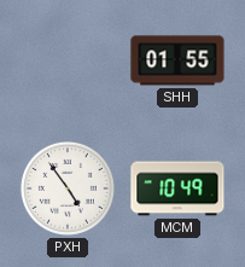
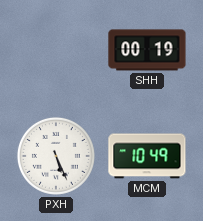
SHH: 01:55 -> 00:19
PXH: 4:54 -> 5:26
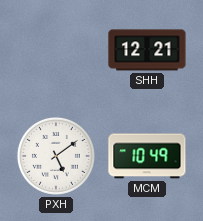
SHH: 00:19 -> 12:21
PXH: 5:26 -> 5:09
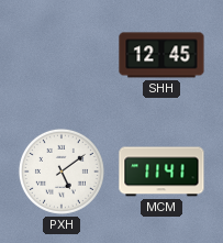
SHH: 12:21 -> 12:45
MCM: 10:49 -> 11:41
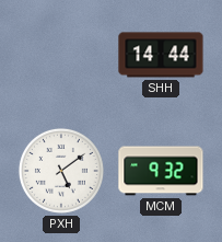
SHH: 12:45 -> 14:44
MCM: 11:41 -> 9:32
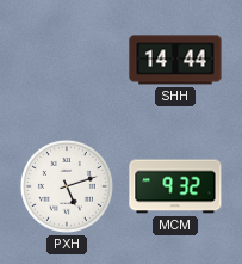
PXH: 5:09 -> 5:12
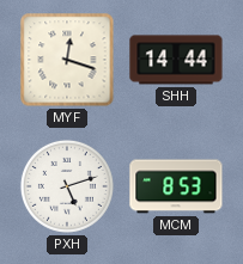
MYF: none -> 12:18
MCM: 9:32 -> 8:53
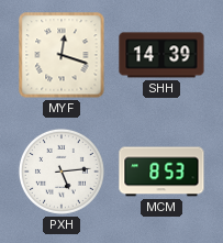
SHH: 14:44 -> 14:39
PXH: 5:12 -> 5:14
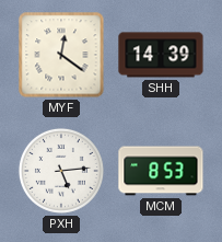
MYF: 12:18 -> 12:21
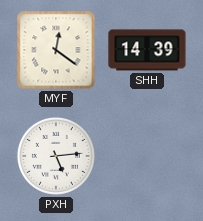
MCM: 8:53 -> none
